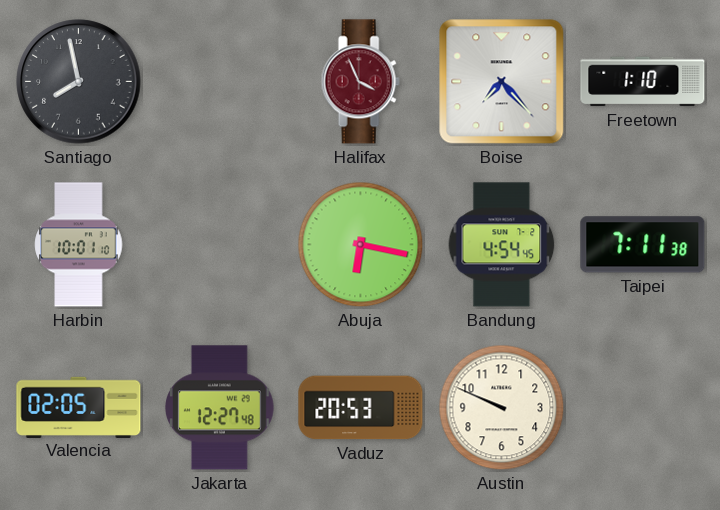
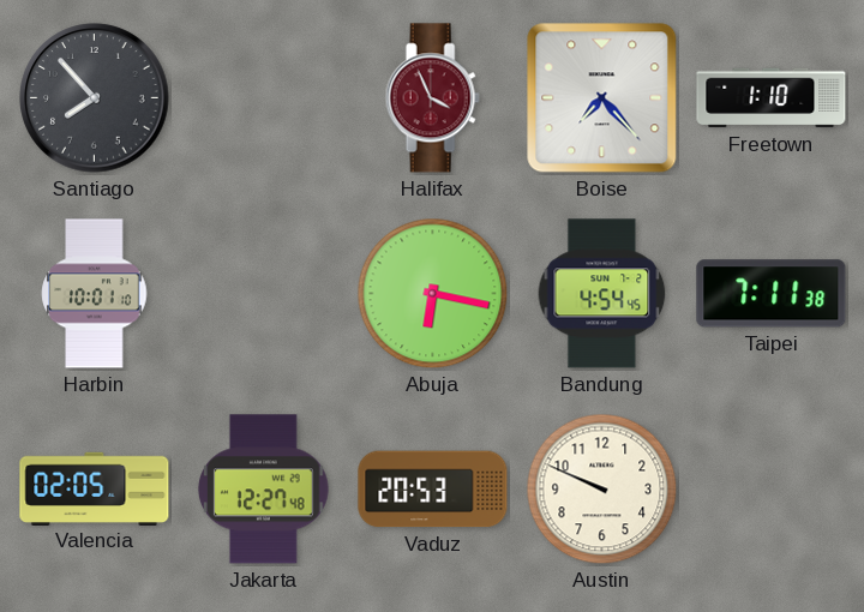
Santiago: 7:58 -> 7:53
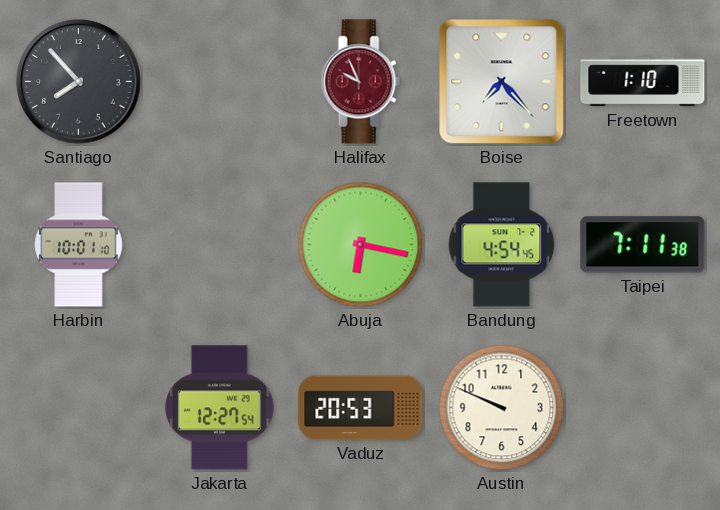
Halifax: 3:56 -> 9:56
Valencia: 02:05 -> none
Jakarta: 12:27:48 -> 12:27:54
